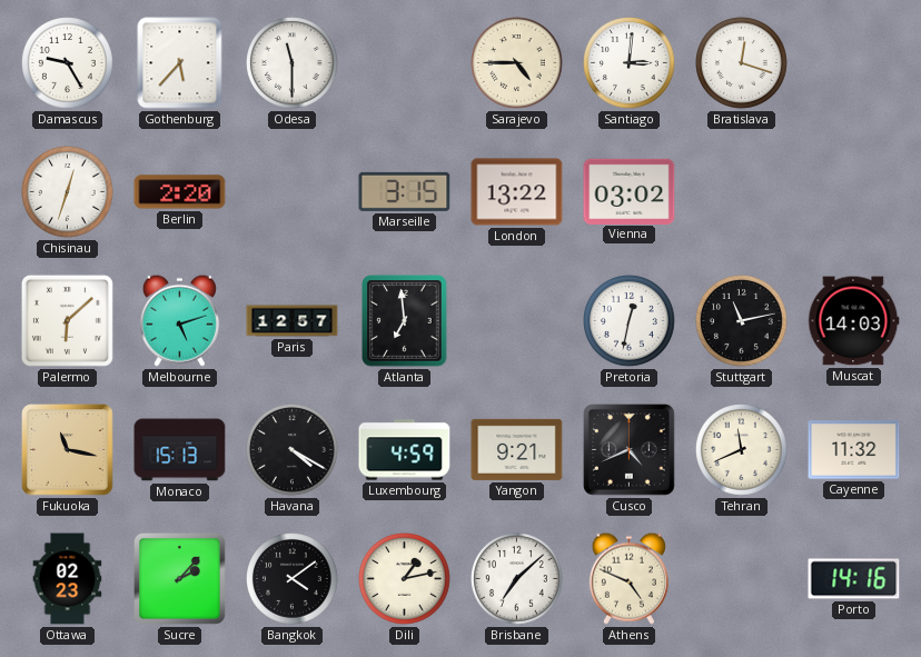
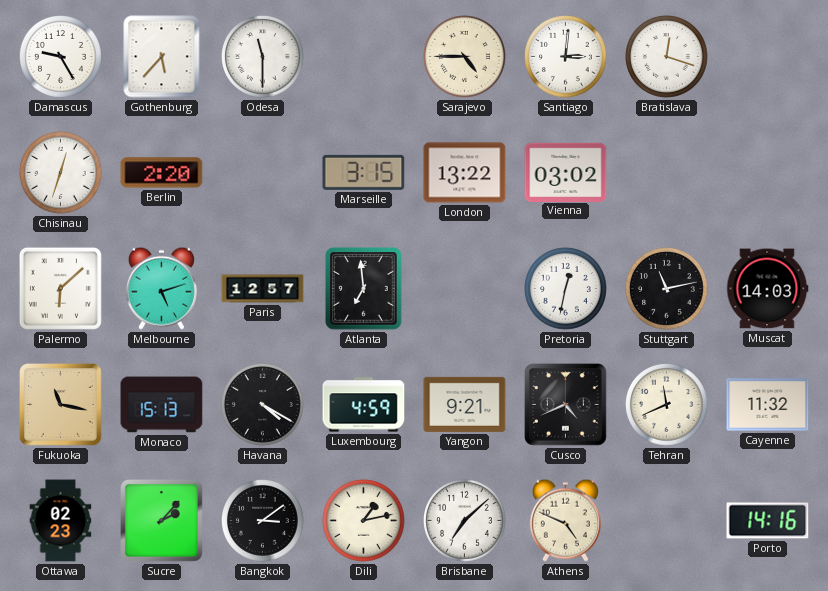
Bangkok: 4:09 -> 3:09
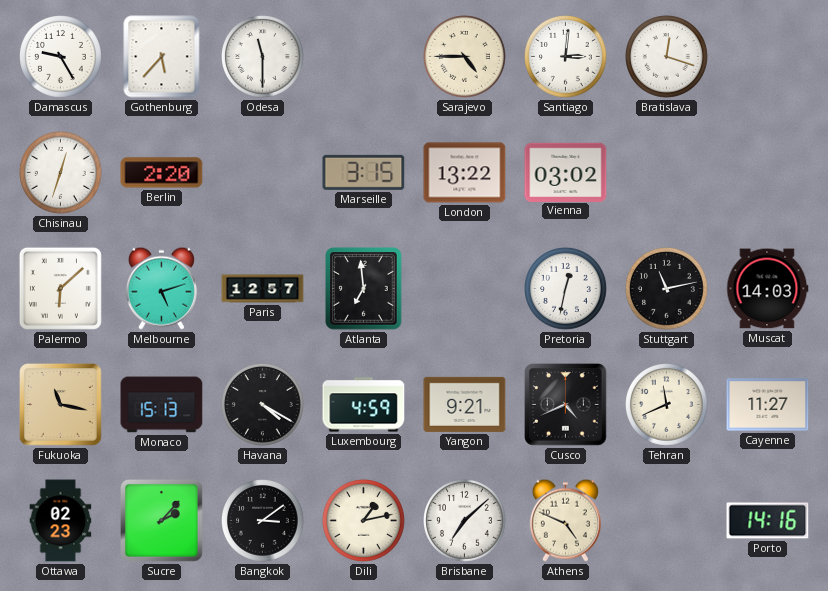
Cayenne: 11:32 -> 11:27
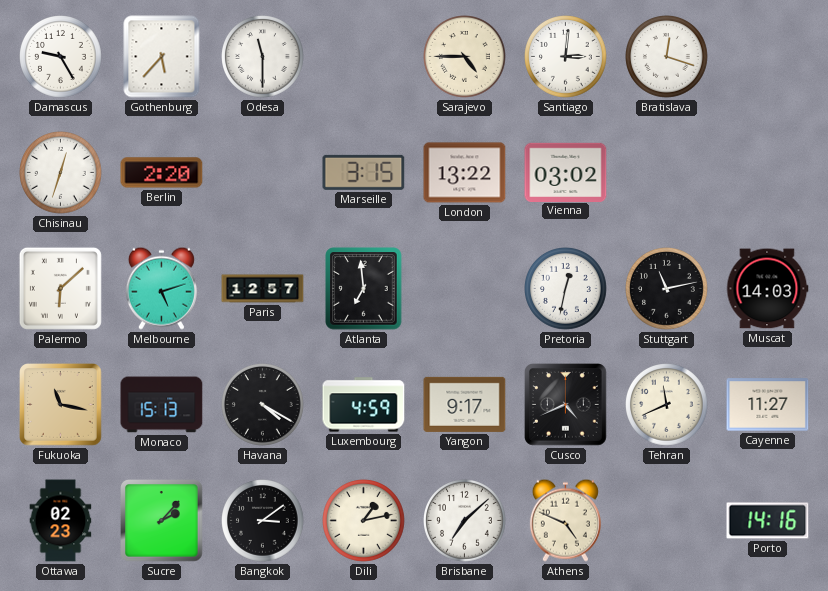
Yangon: 9:21 -> 9:17
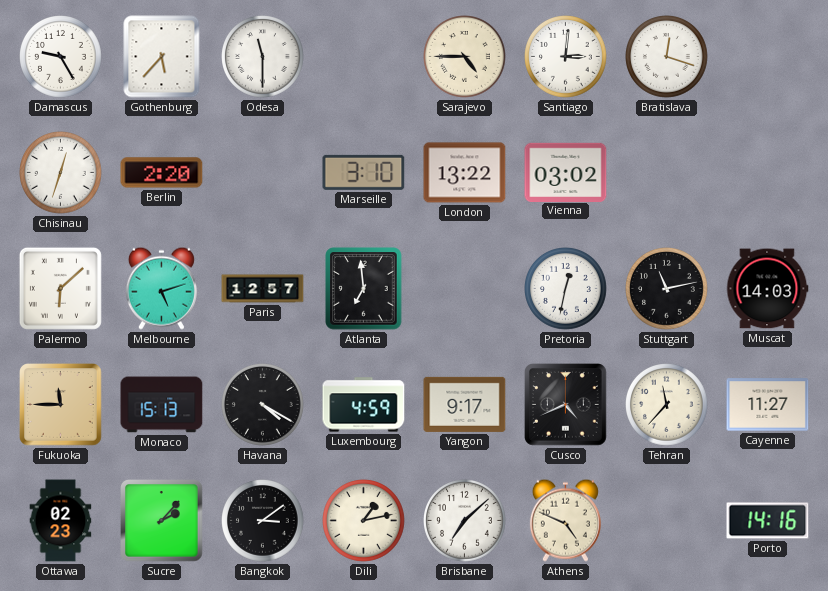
Marseille: 3:15 -> 3:10
Fukuoka: 11:17 -> 11:45
Tehran: 11:41 -> 11:37
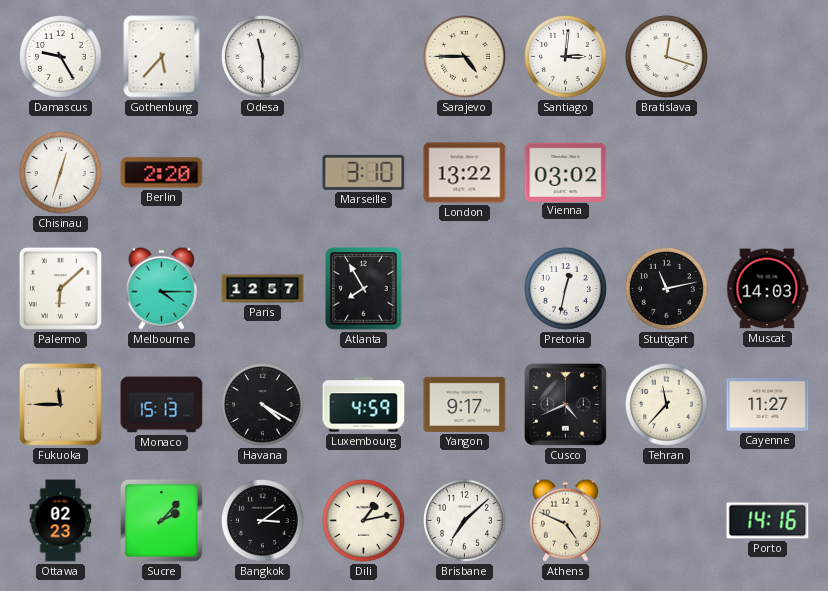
Melbourne: 5:12 -> 4:15
Atlanta: 6:59 -> 7:55
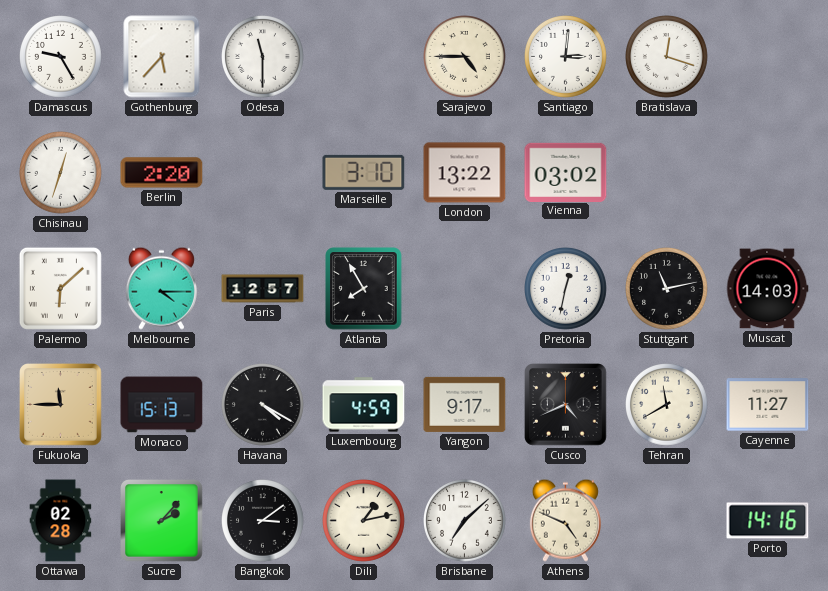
Tehran: 11:37 -> 11:40
Ottawa: 02:23 -> 02:28
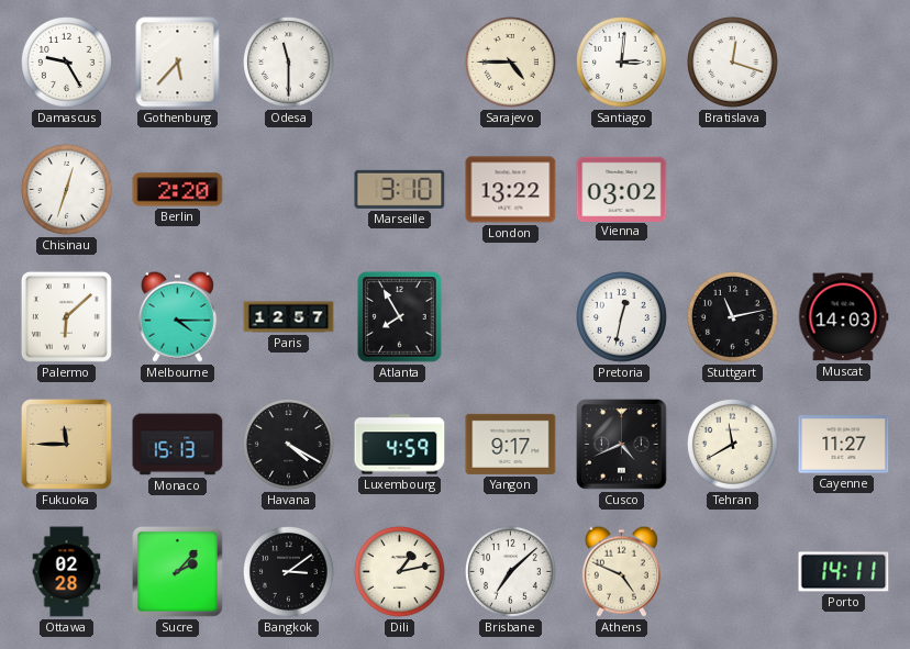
Porto: 14:16 -> 14:11
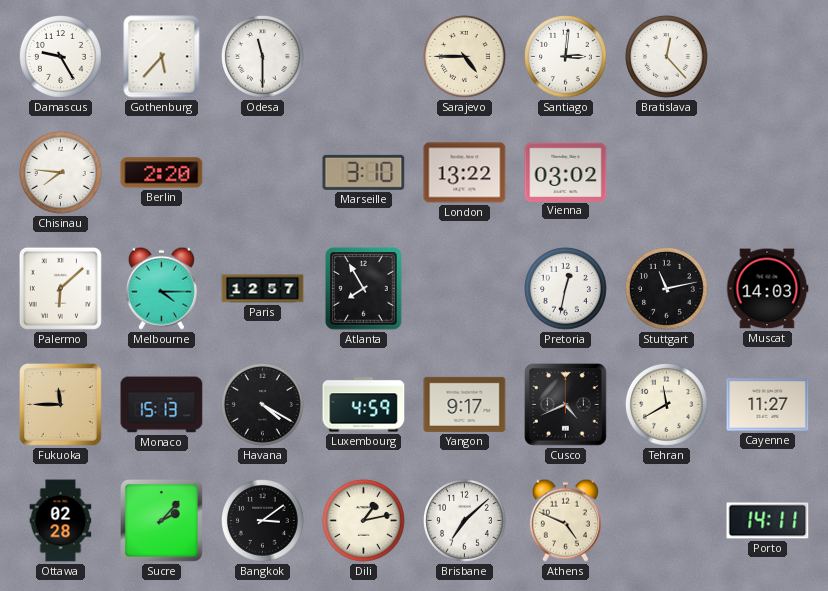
Bratislava: 12:18 -> 12:23
Chisinau: 12:33 -> 7:46
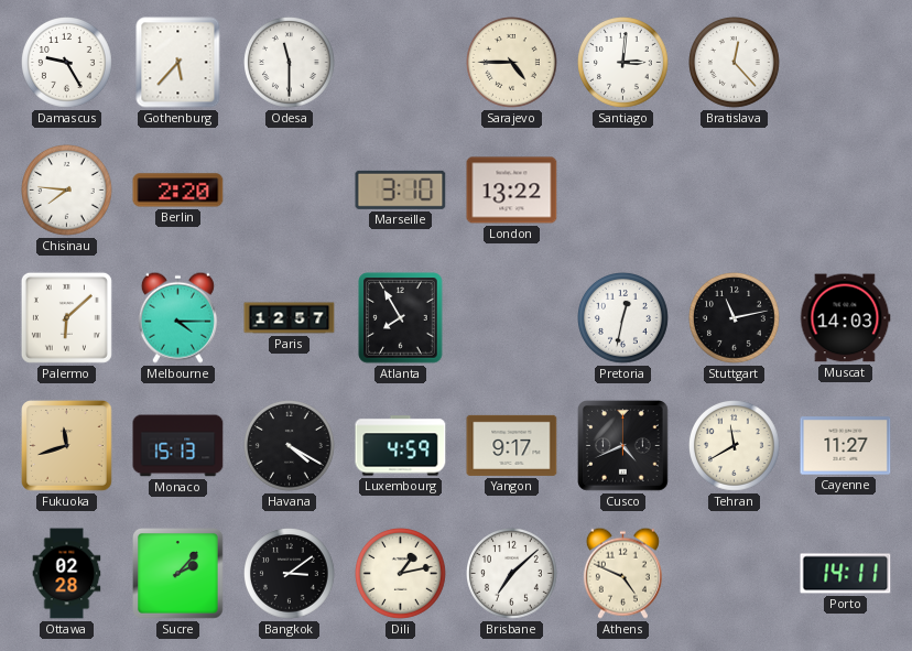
Vienna: 03:02 -> none
Fukuoka: 11:45 -> 11:42
